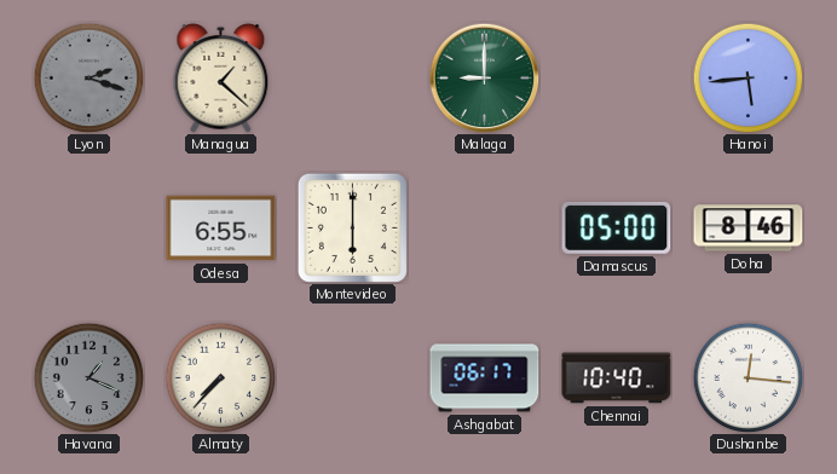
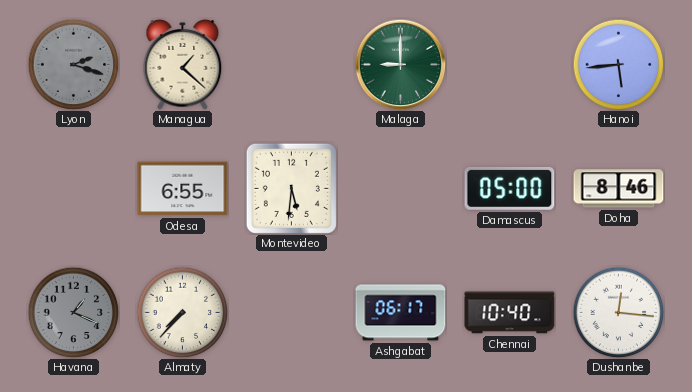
Montevideo: 6:00 -> 5:31
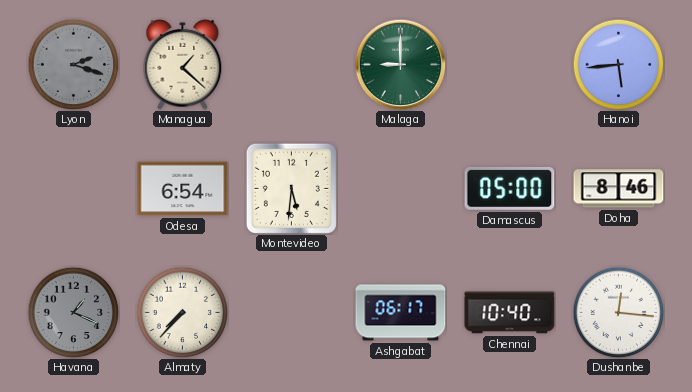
Odesa: 6:55 -> 6:54
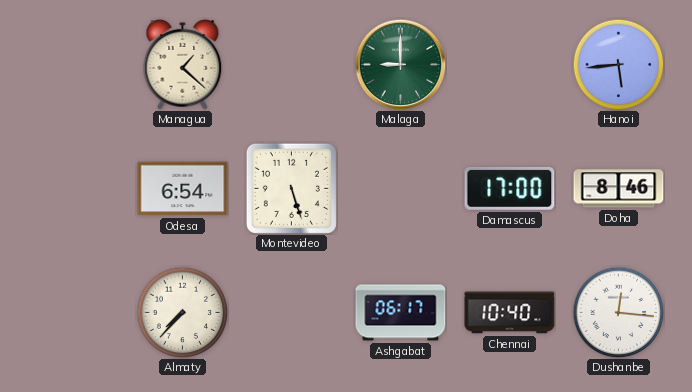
Lyon: 2:18 -> none
Montevideo: 5:31 -> 5:27
Damascus: 05:00 -> 17:00
Havana: 1:19 -> none
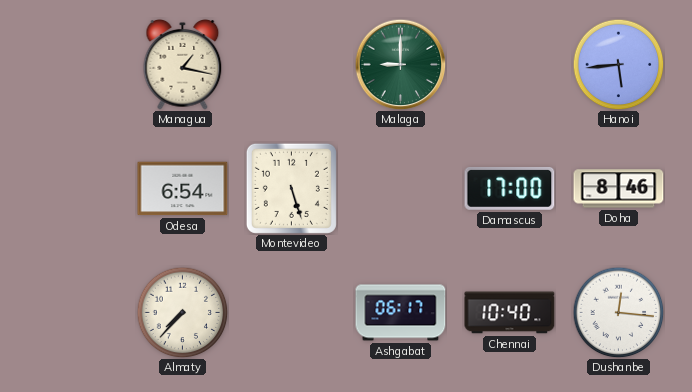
Managua: 1:22 -> 1:17
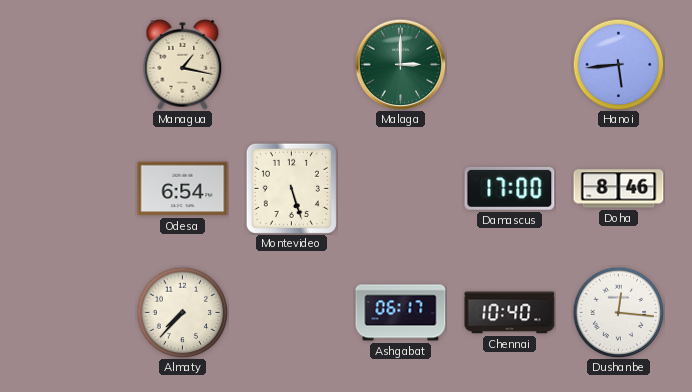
Malaga: 9:00 -> 3:00
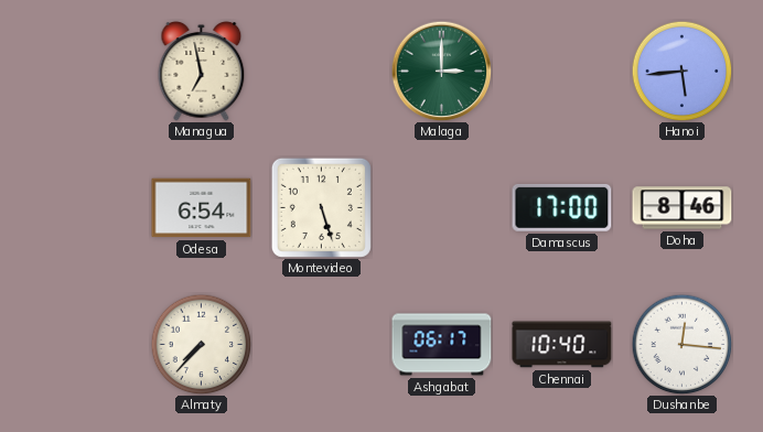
Managua: 1:17 -> 6:58
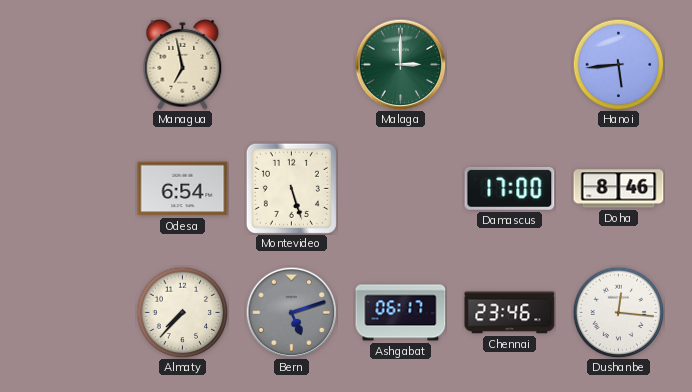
Bern: none -> 5:12
Chennai: 10:40 -> 23:46
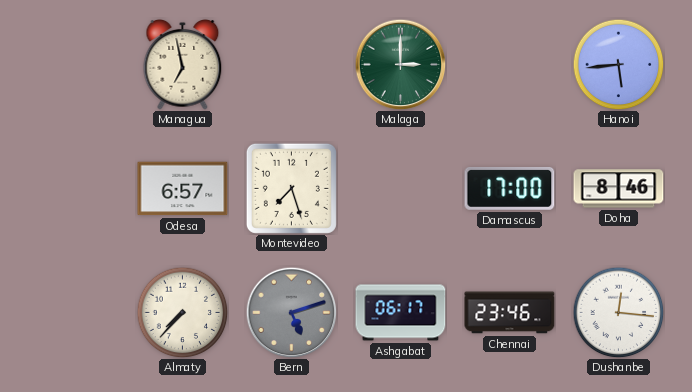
Odesa: 6:54 -> 6:57
Montevideo: 5:27 -> 7:27
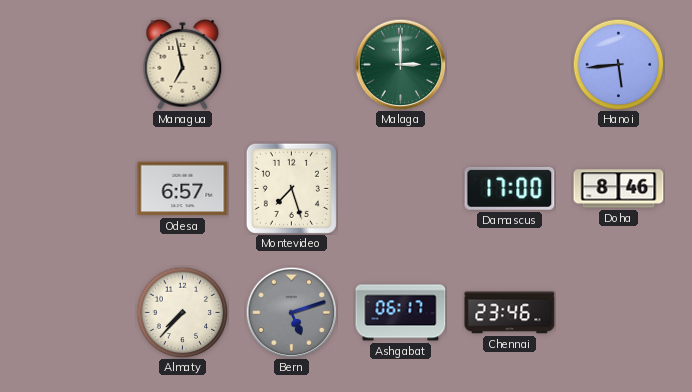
Dushanbe: 12:16 -> none
